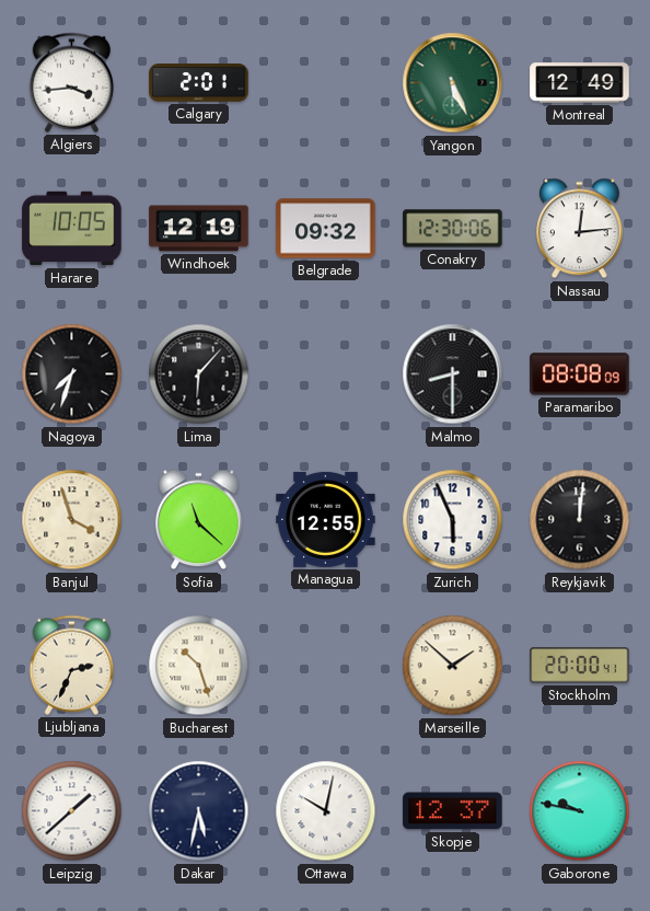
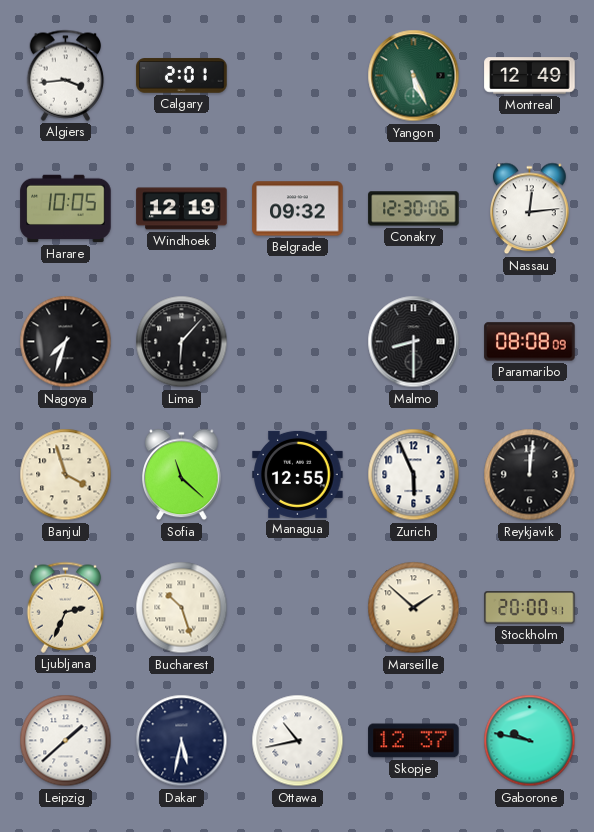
Ottawa: 10:02 -> 10:43
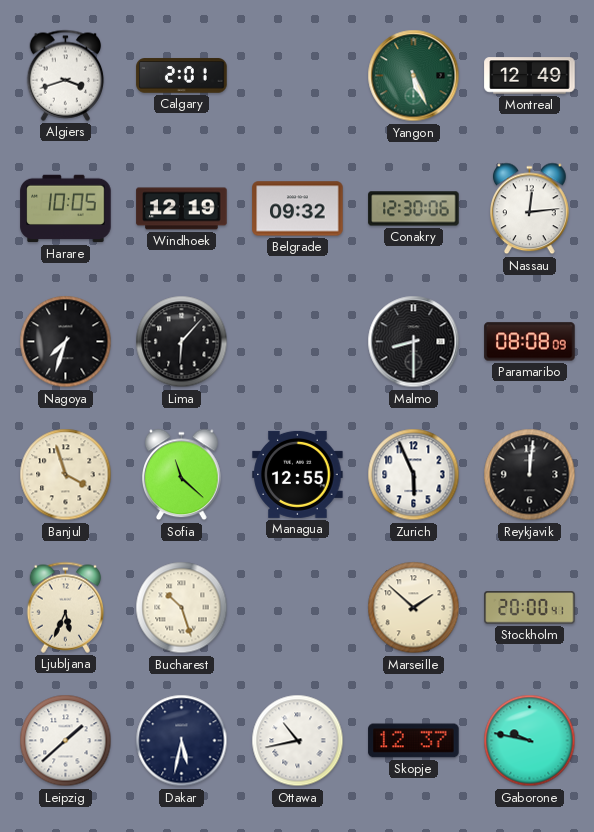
Algiers: 3:44 -> 3:42
Ljubljana: 2:34 -> 5:34
